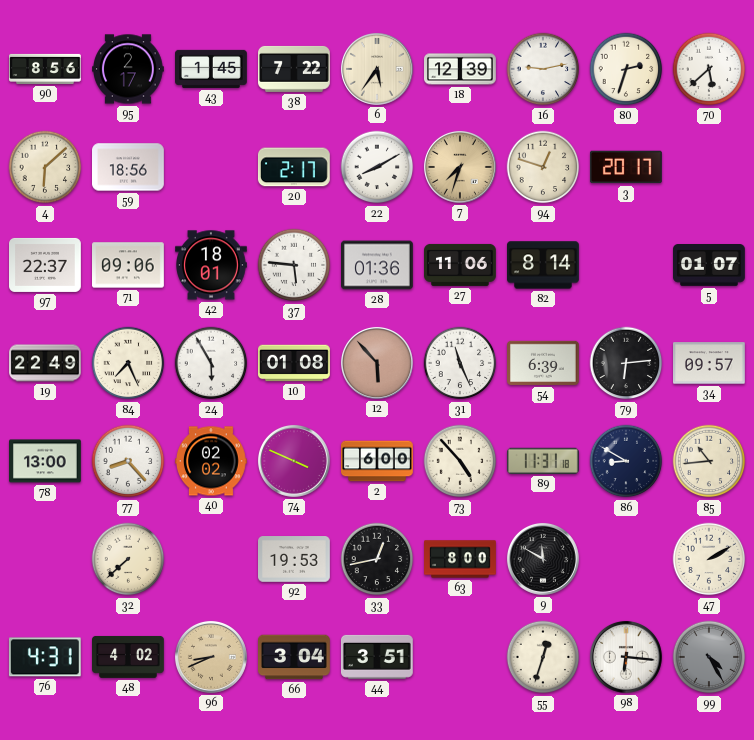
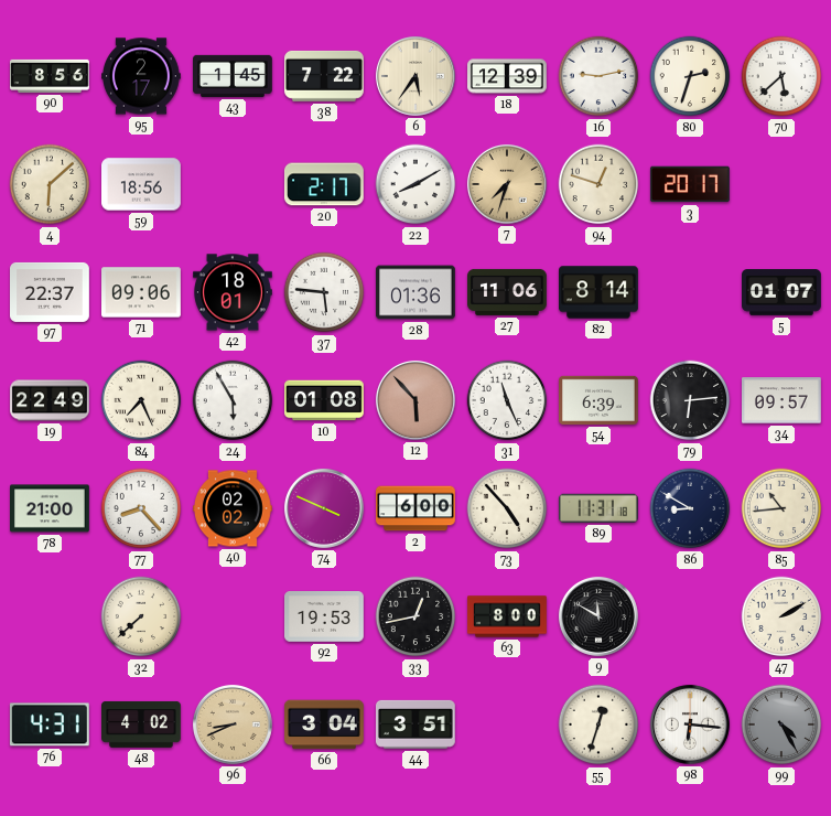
78: 13:00 -> 21:00
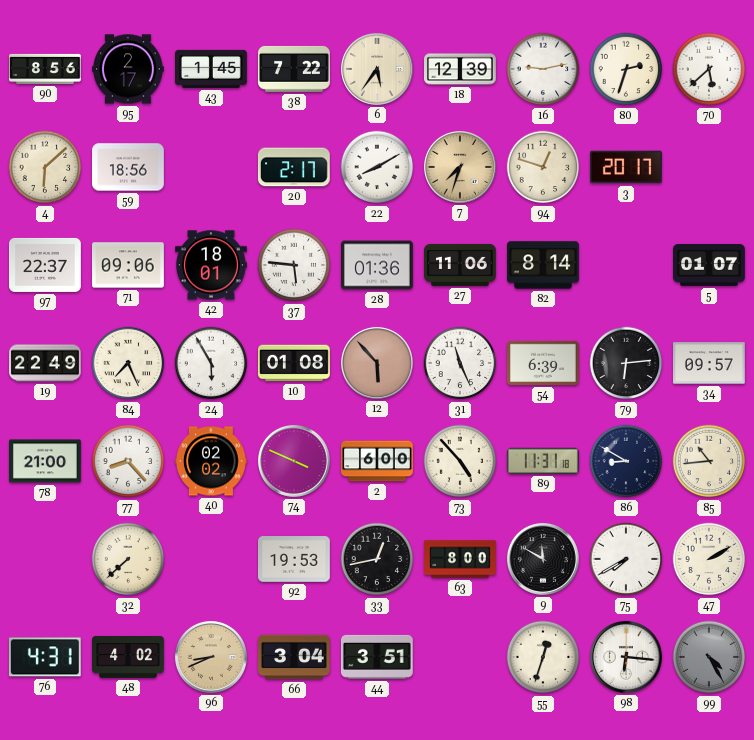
75: none -> 7:40
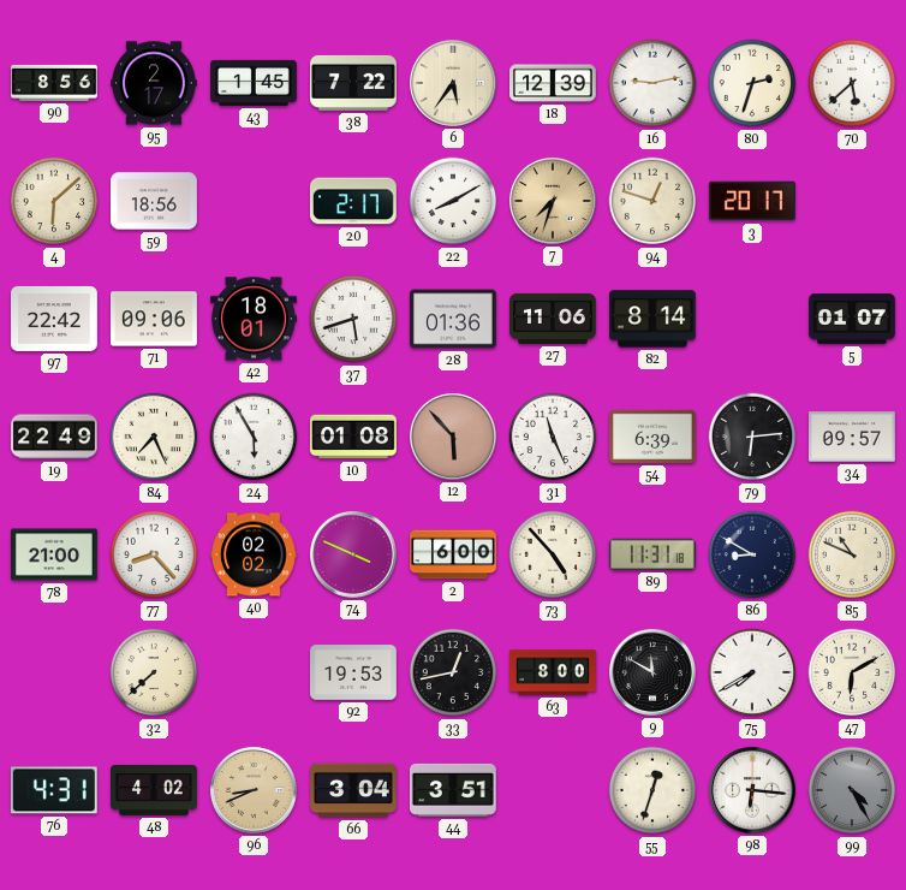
97: 22:37 -> 22:42
37: 5:46 -> 5:42
85: 10:44 -> 10:49
47: 2:10 -> 6:10
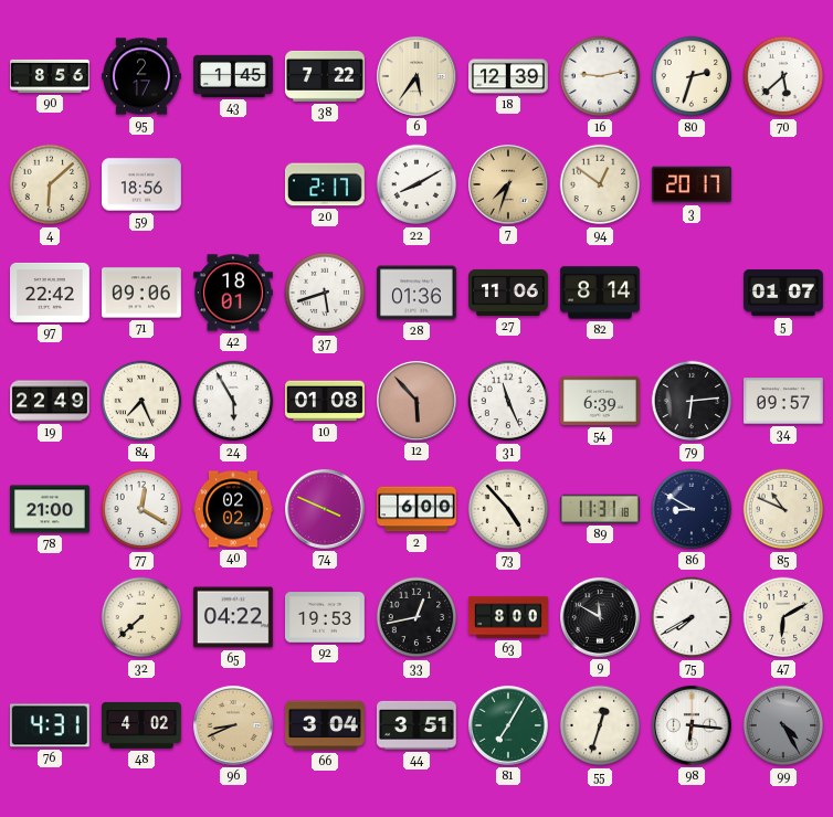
94: 12:48 -> 12:51
77: 8:23 -> 12:20
65: none -> 04:22
81: none -> 7:05
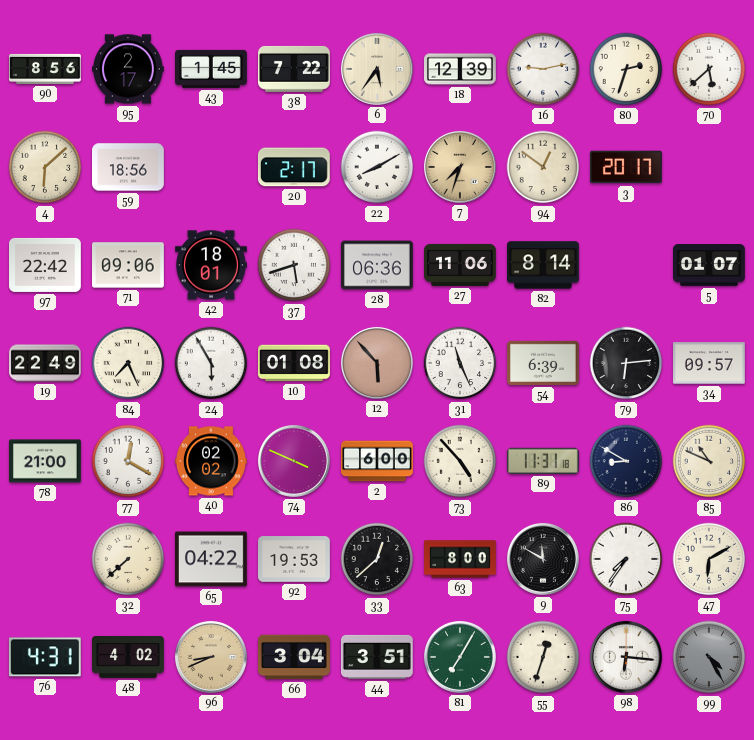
28: 01:36 -> 06:36
33: 12:43 -> 12:38
75: 7:40 -> 7:36
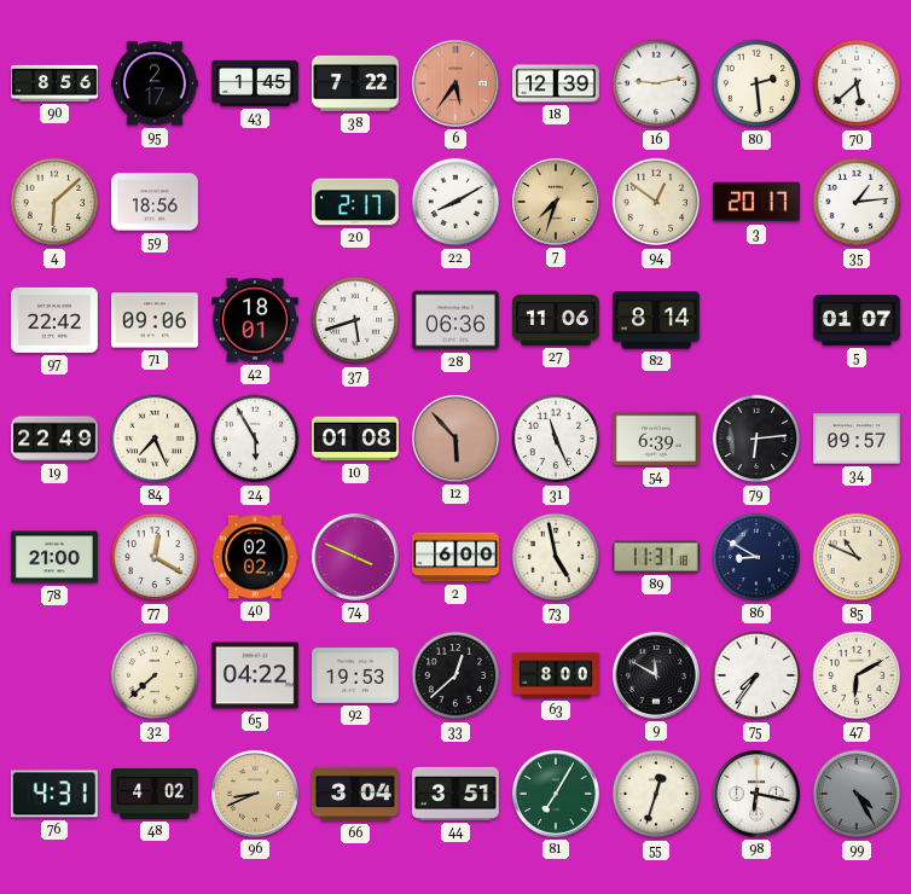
6 dial: cream -> salmon
80: 2:33 -> 2:29
35: none -> 1:14
73: 4:53 -> 4:58
98: 6:16 -> 6:17
